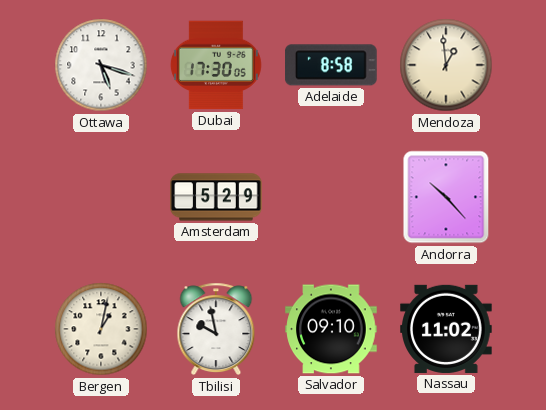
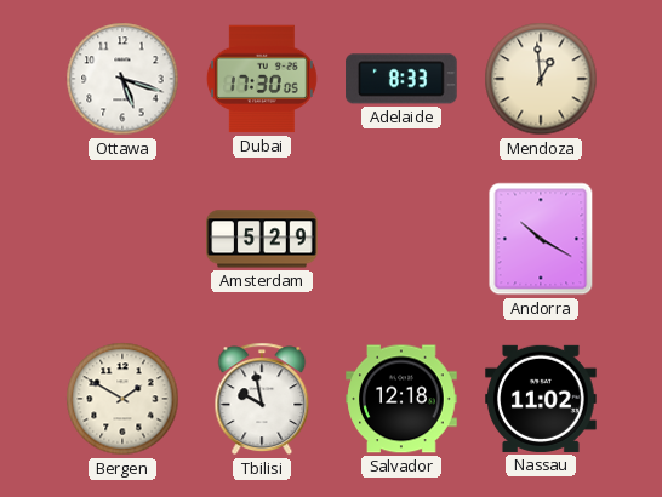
Adelaide: 8:58 -> 8:33
Andorra: 10:23 -> 10:20
Bergen: 1:02 -> 1:50
Salvador: 09:10 -> 12:18
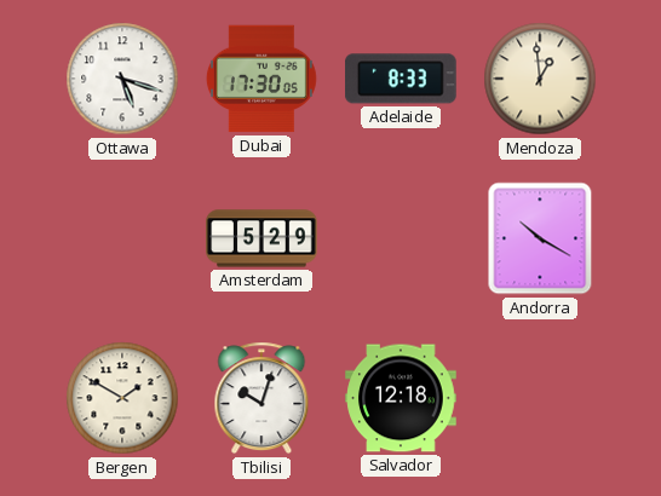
Tbilisi: 9:58 -> 10:03
Nassau: 11:02 -> none
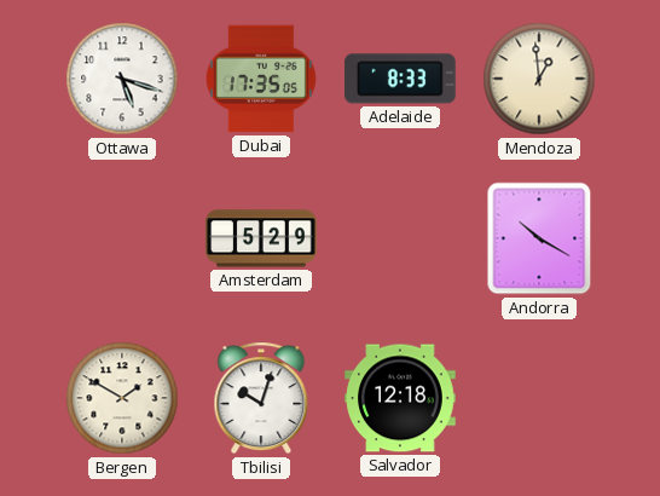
Dubai: 17:30 -> 17:35
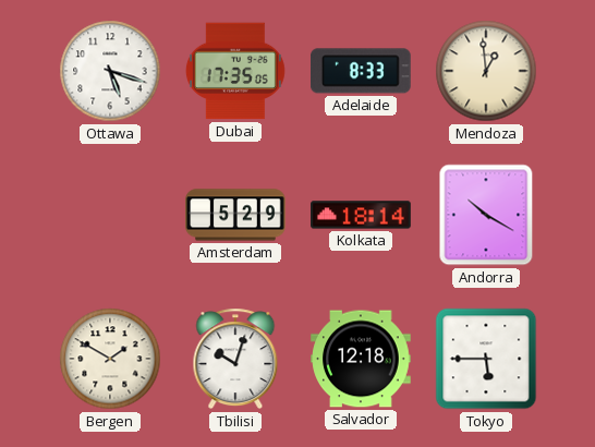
Kolkata: none -> 18:14
Tokyo: none -> 5:45
